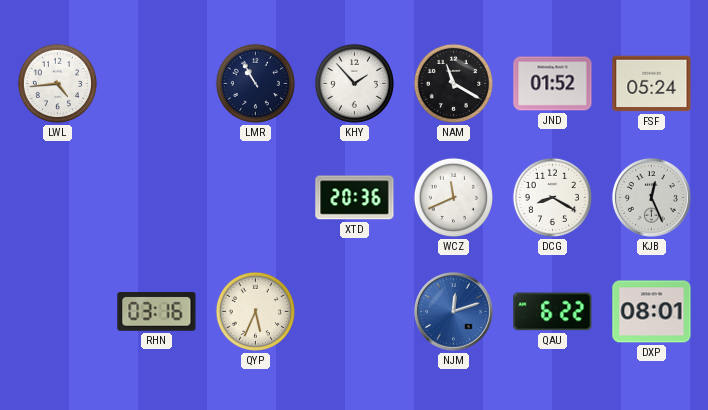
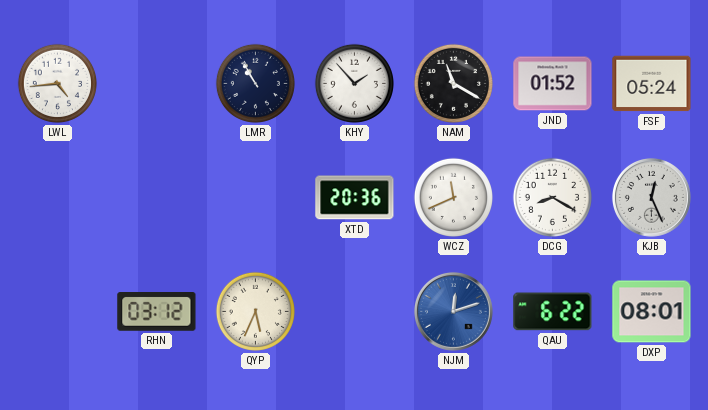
RHN: 03:16 -> 03:12
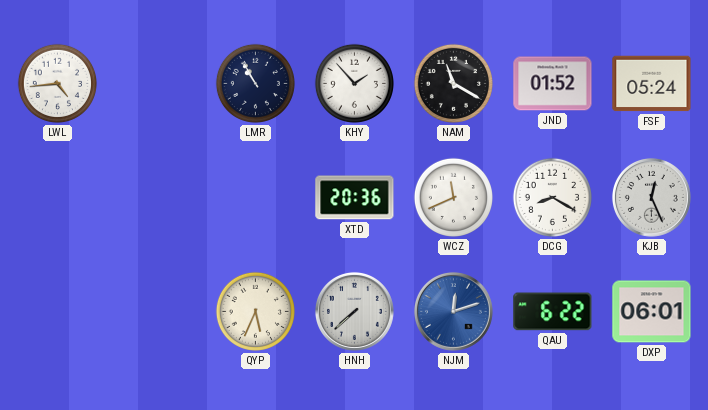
RHN: 03:12 -> none
HNH: none -> 7:38
DXP: 08:01 -> 06:01
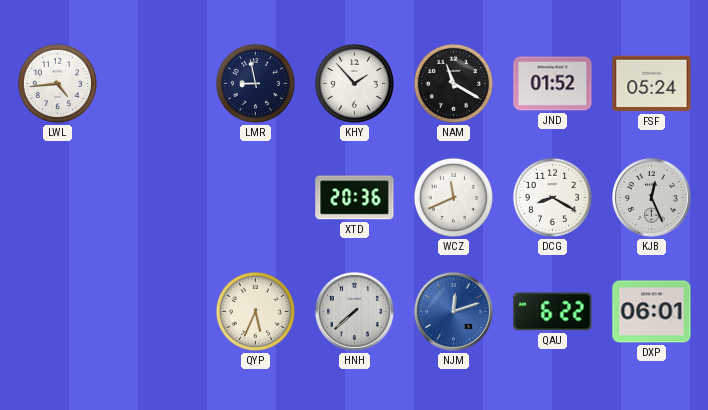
LMR: 10:55 -> 8:58
